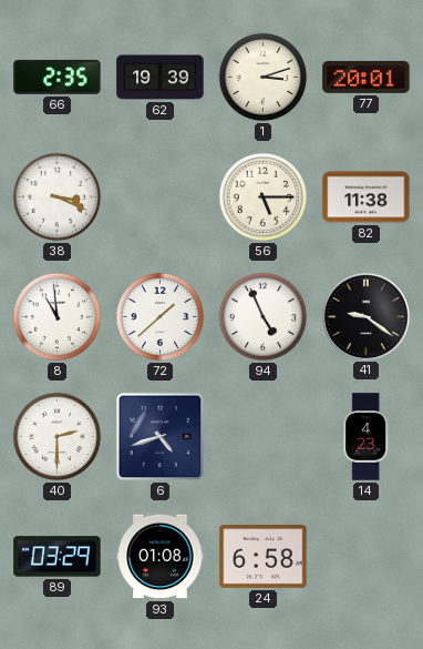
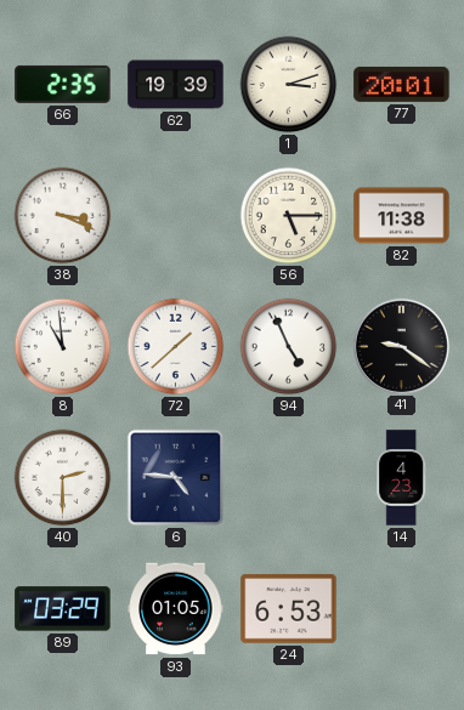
6: 4:42 -> 4:46
93: 01:08 -> 01:05
24: 6:58 -> 6:53
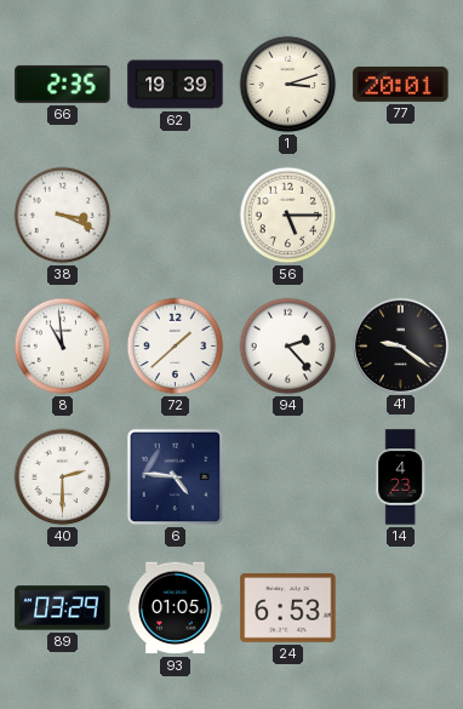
82: 11:38 -> none
94: 4:56 -> 2:23
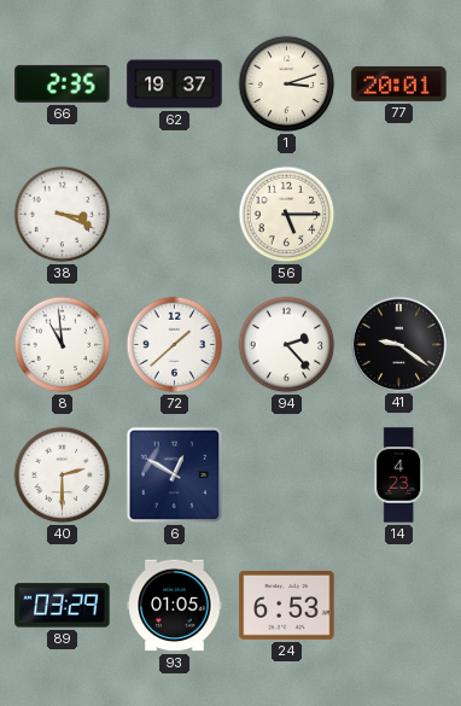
62: 19:39 -> 19:37
6: 4:46 -> 12:50
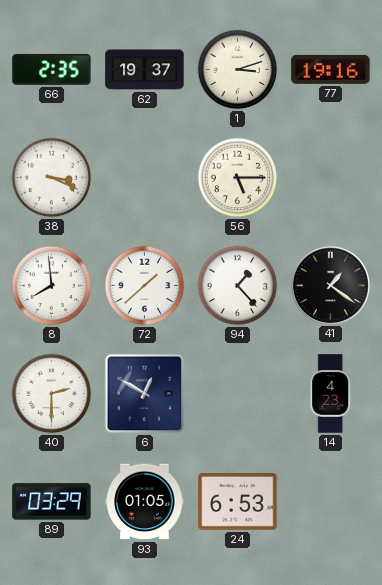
77: 20:01 -> 19:16
8: 10:59 -> 7:59
94: 2:23 -> 1:23
41: 9:21 -> 1:21
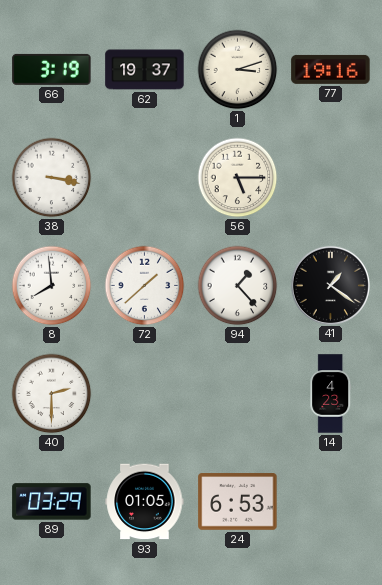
66: 2:35 -> 3:19
38: 3:19 -> 3:17
6: 12:50 -> none
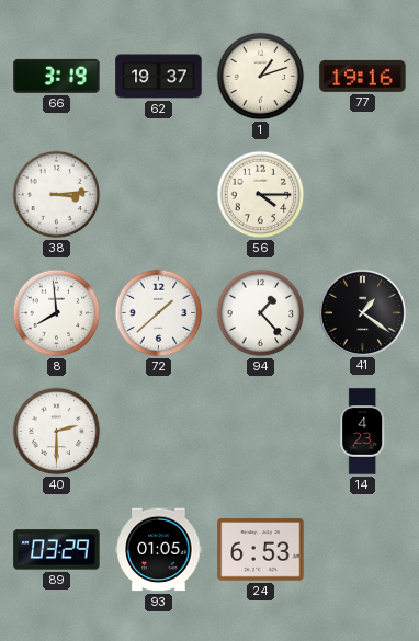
1: 3:12 -> 1:12
38: 3:17 -> 3:14
56: 5:15 -> 4:15
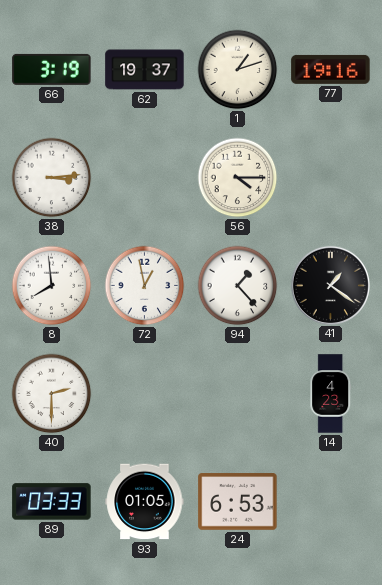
72: 1:38 -> 12:58
89: 03:29 -> 03:33
